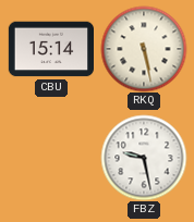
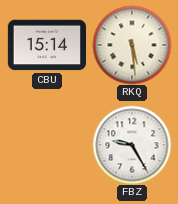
RKQ: 5:28 -> 5:29
FBZ: 9:28 -> 9:25
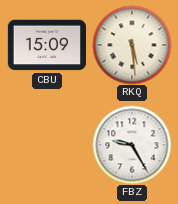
CBU: 15:14 -> 15:09
